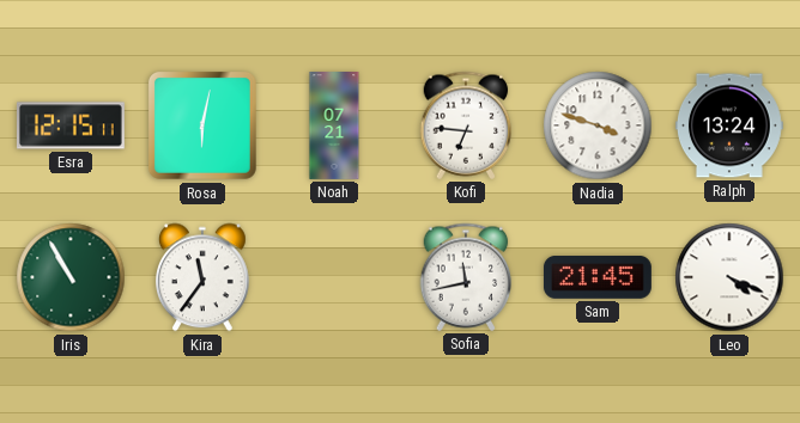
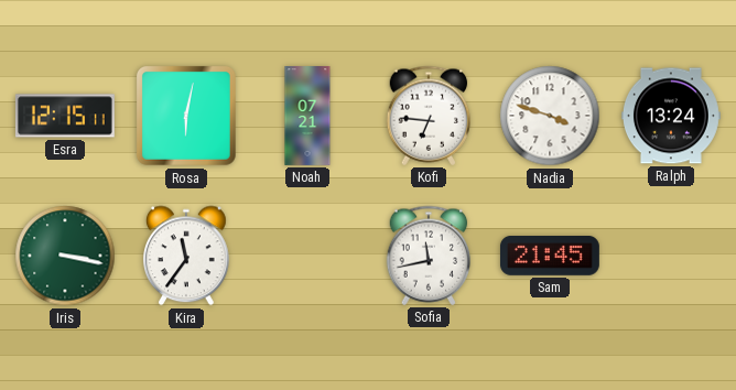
Iris: 10:55 -> 3:17
Leo: 4:19 -> none
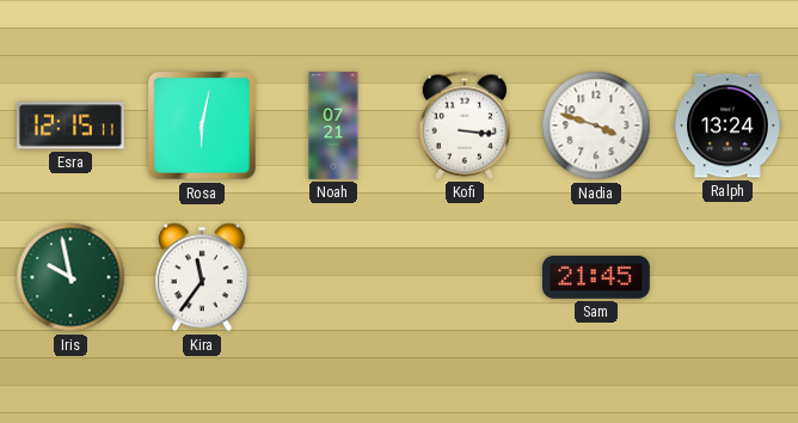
Kofi: 6:46 -> 3:16
Iris: 3:17 -> 9:58
Sofia: 11:43 -> none
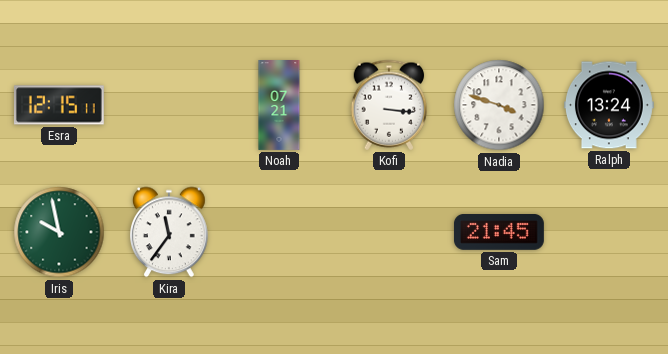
Rosa: 6:02 -> none
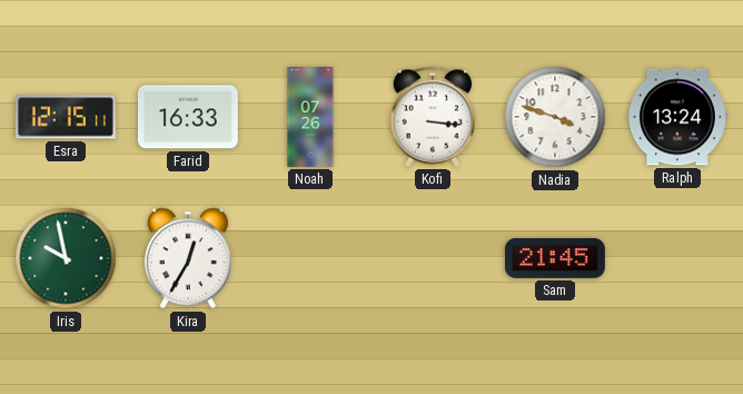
Farid: none -> 16:33
Noah: 07:21 -> 07:26
Kira: 11:36 -> 12:35
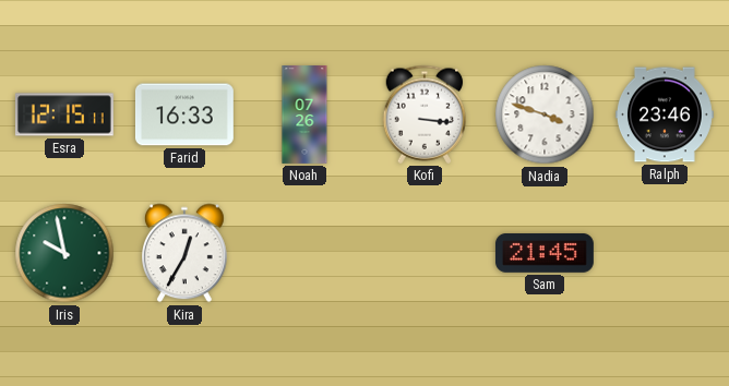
Ralph: 13:24 -> 23:46
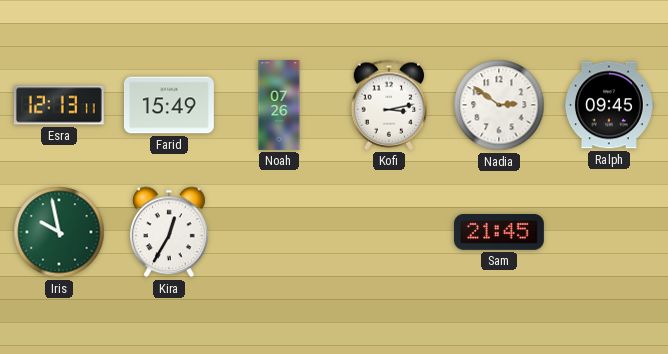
Esra: 12:15 -> 12:13
Farid: 16:33 -> 15:49
Kofi: 3:16 -> 3:13
Nadia: 3:48 -> 2:51
Ralph: 23:46 -> 09:45
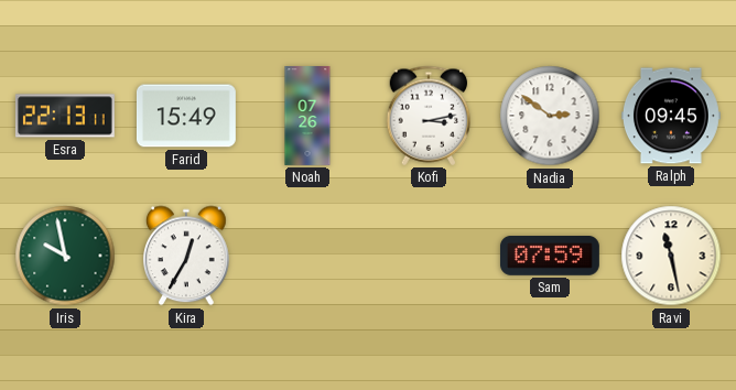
Esra: 12:13 -> 22:13
Sam: 21:45 -> 07:59
Ravi: none -> 11:28
